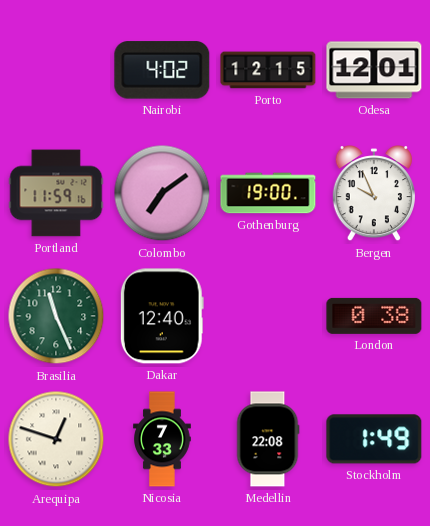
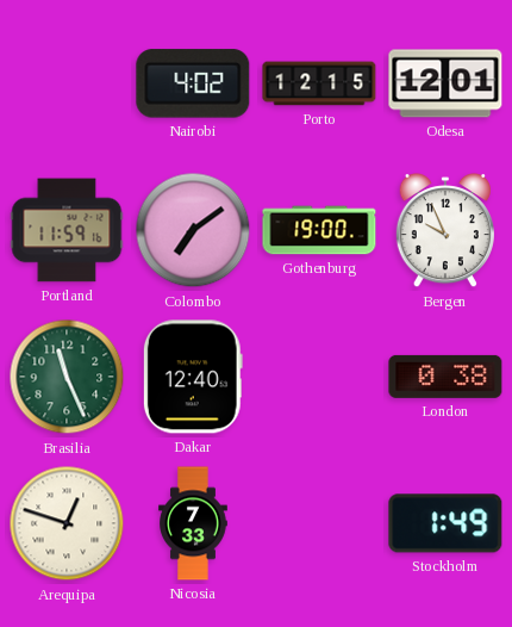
Medellin: 22:08 -> none
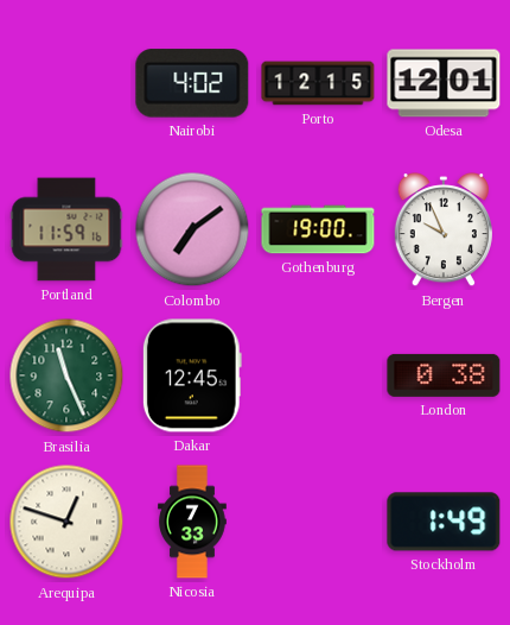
Dakar: 12:40 -> 12:45
